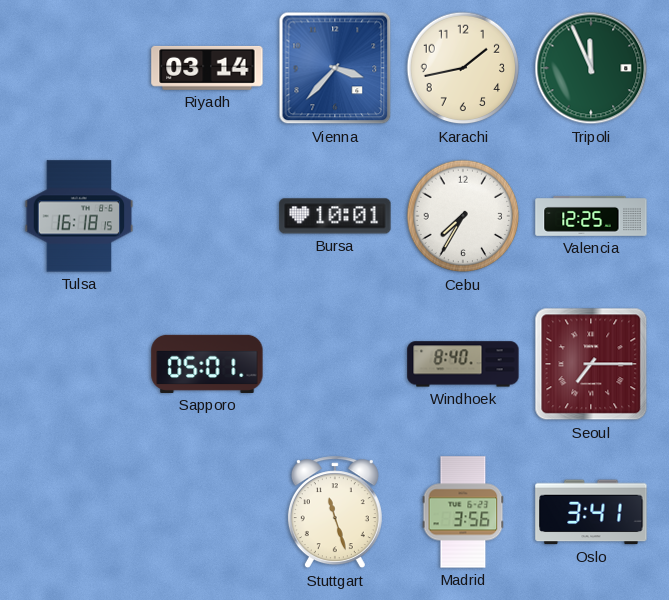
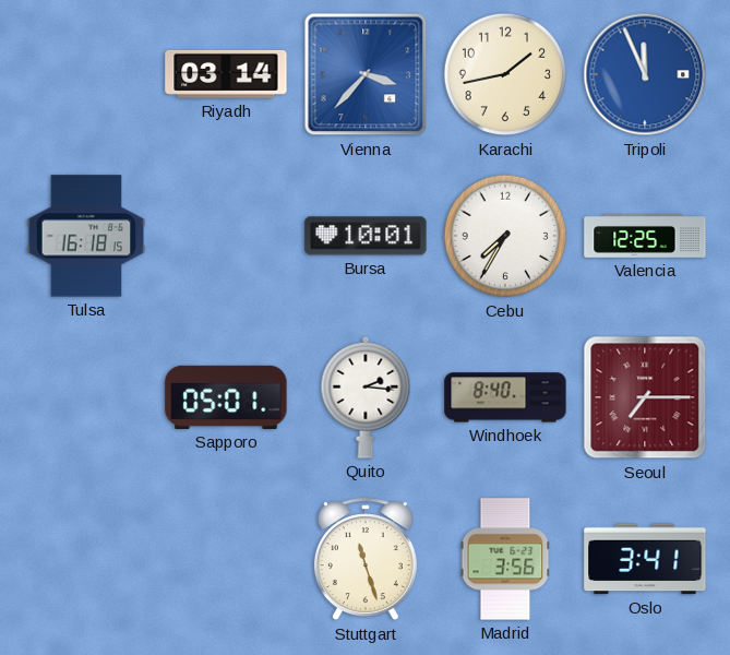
Tripoli dial: green -> blue
Quito: none -> 2:16
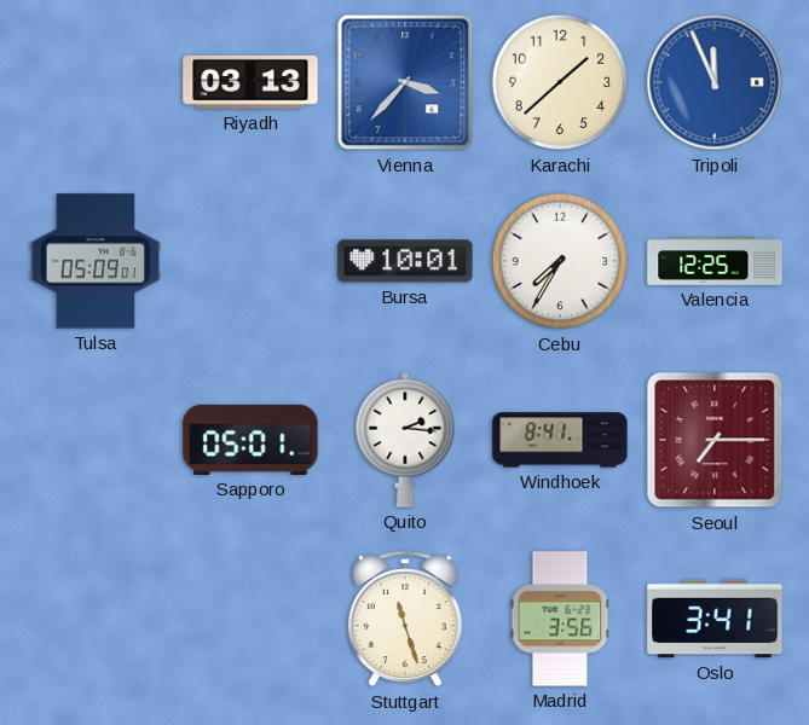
Riyadh: 03:14 -> 03:13
Karachi: 1:43 -> 1:38
Tulsa: 16:18 -> 05:09
Windhoek: 8:40 -> 8:41
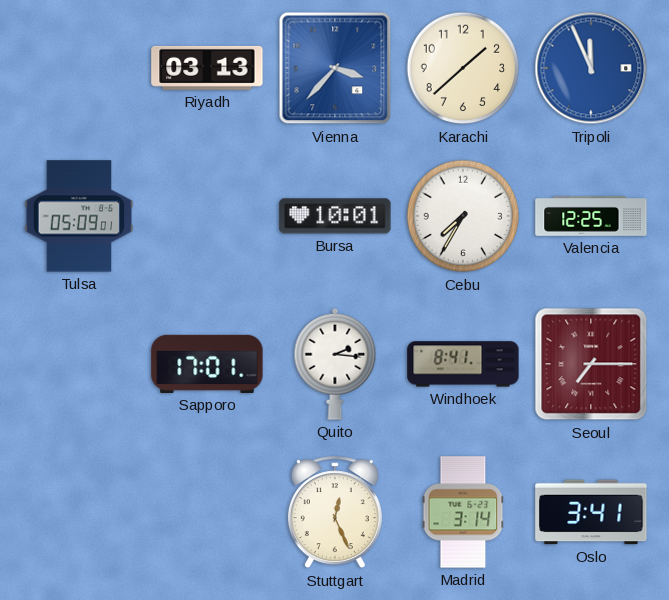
Sapporo: 05:01 -> 17:01
Stuttgart: 11:27 -> 12:26
Madrid: 3:56 -> 3:14
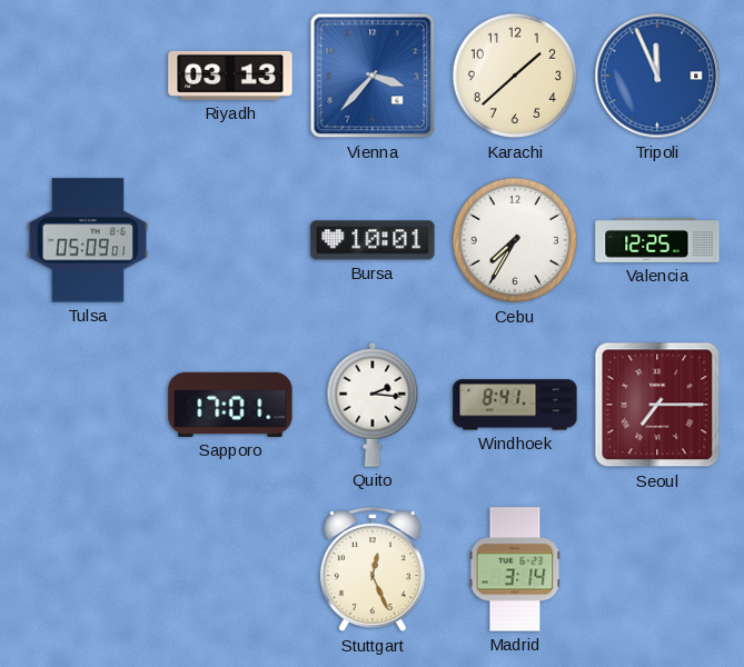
Oslo: 3:41 -> none
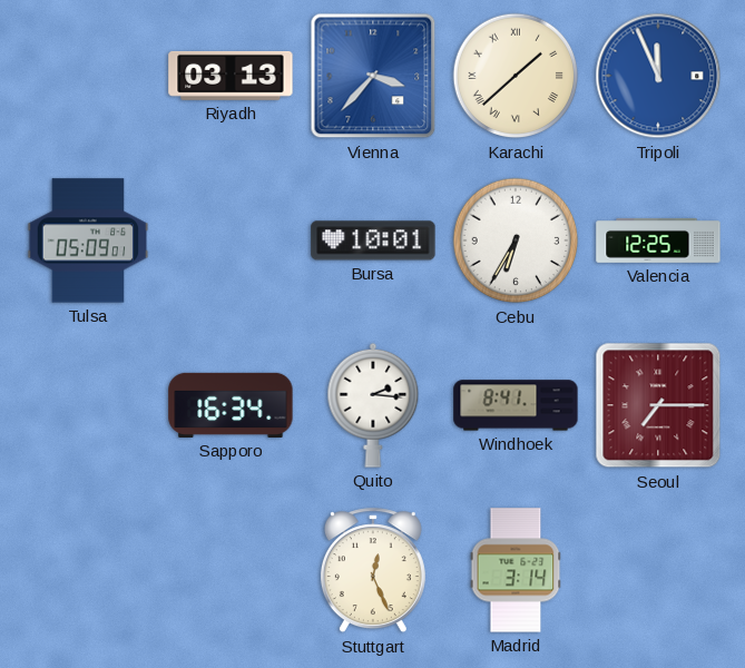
Karachi numerals: Arabic -> Roman
Cebu: 7:35 -> 6:35
Sapporo: 17:01 -> 16:34
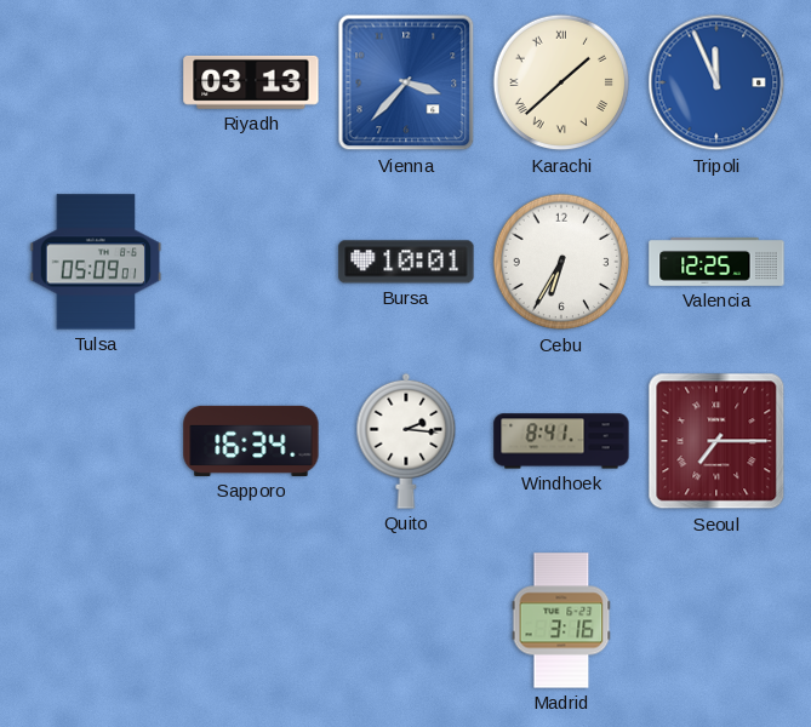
Stuttgart: 12:26 -> none
Madrid: 3:14 -> 3:16
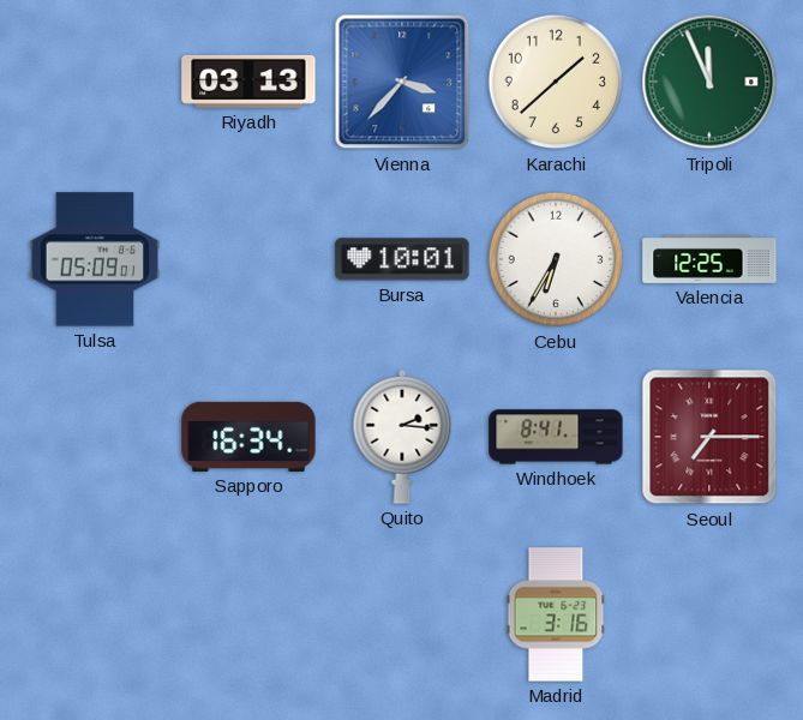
Karachi numerals: Roman -> Arabic
Tripoli dial: blue -> green
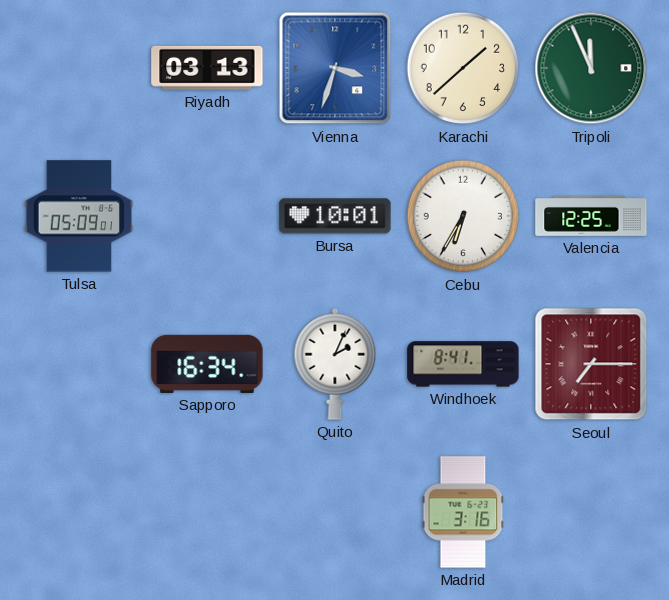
Vienna: 3:37 -> 3:33
Quito: 2:16 -> 2:04
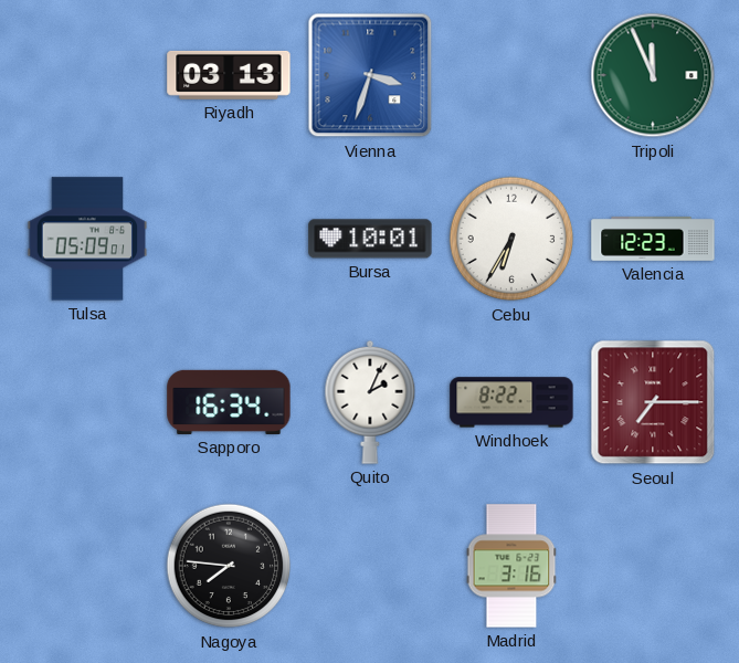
Karachi: 1:38 -> none
Valencia: 12:25 -> 12:23
Windhoek: 8:41 -> 8:22
Nagoya: none -> 7:46
